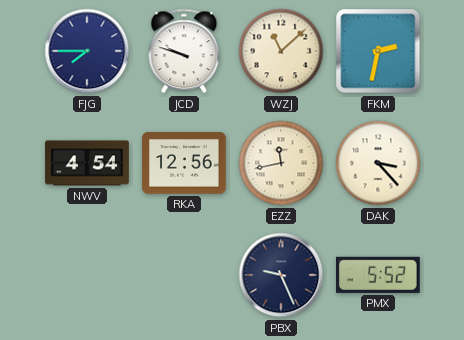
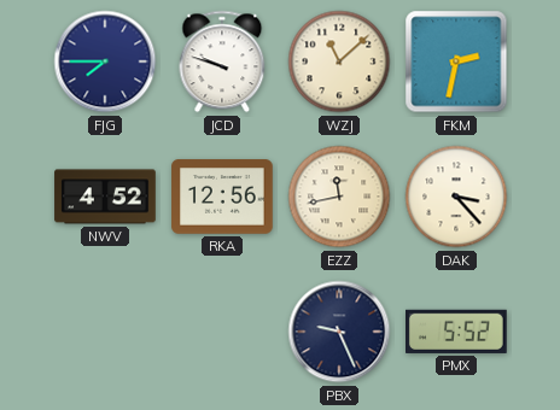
NWV: 4:54 -> 4:52
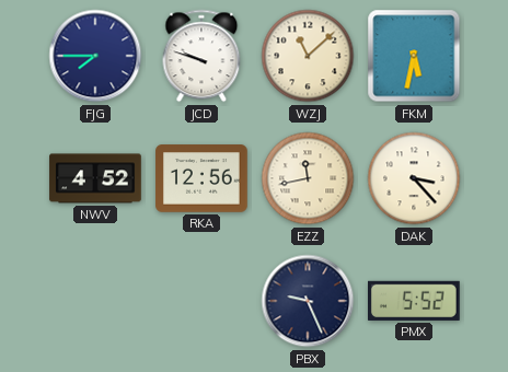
FKM: 2:32 -> 5:32
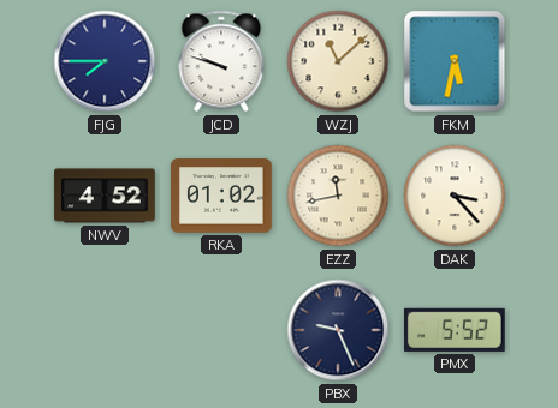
RKA: 12:56 -> 01:02
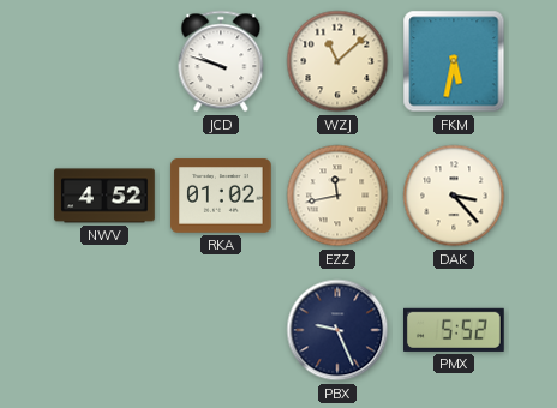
FJG: 7:45 -> none
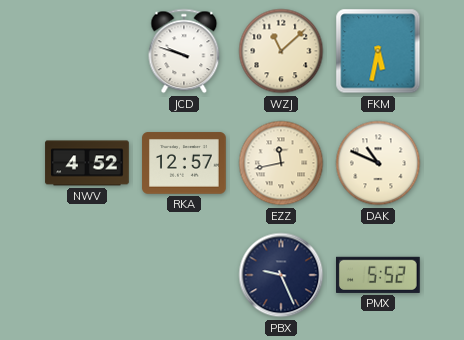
RKA: 01:02 -> 12:57
DAK: 3:23 -> 10:49
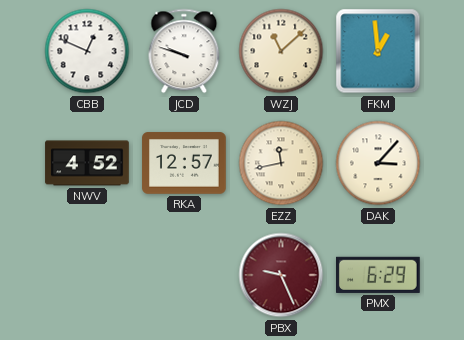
CBB: none -> 12:49
FKM: 5:32 -> 12:59
DAK: 10:49 -> 3:07
PBX dial: navy -> burgundy
PMX: 5:52 -> 6:29
